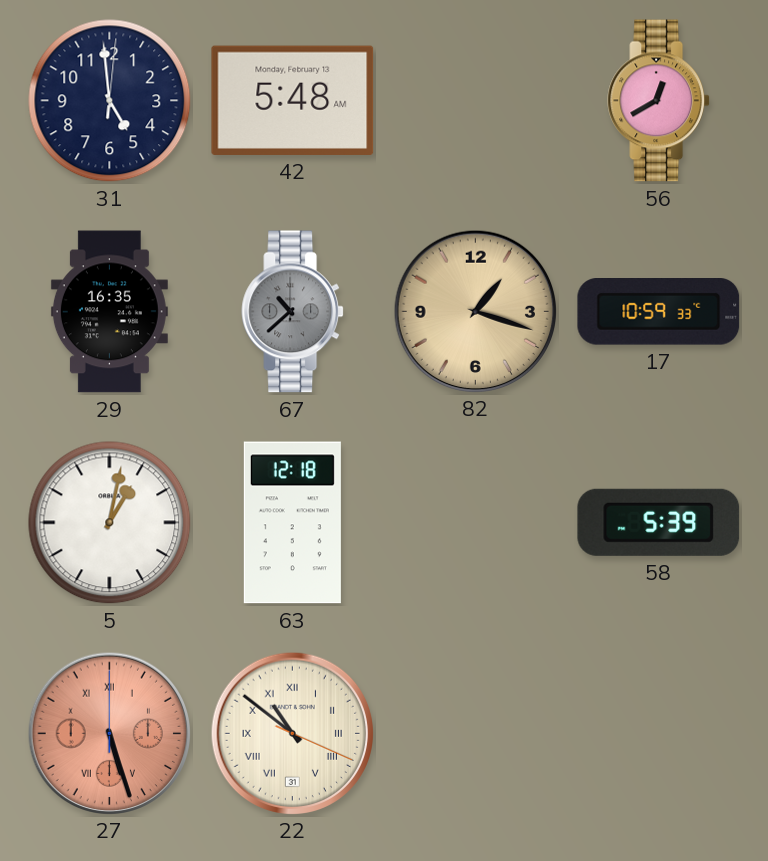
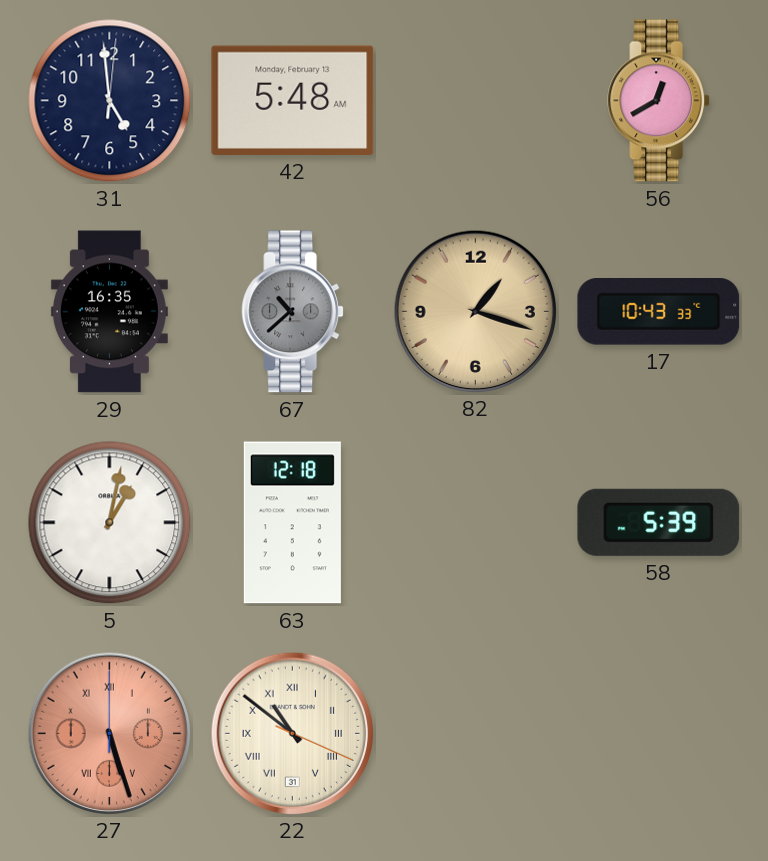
17: 10:59 -> 10:43
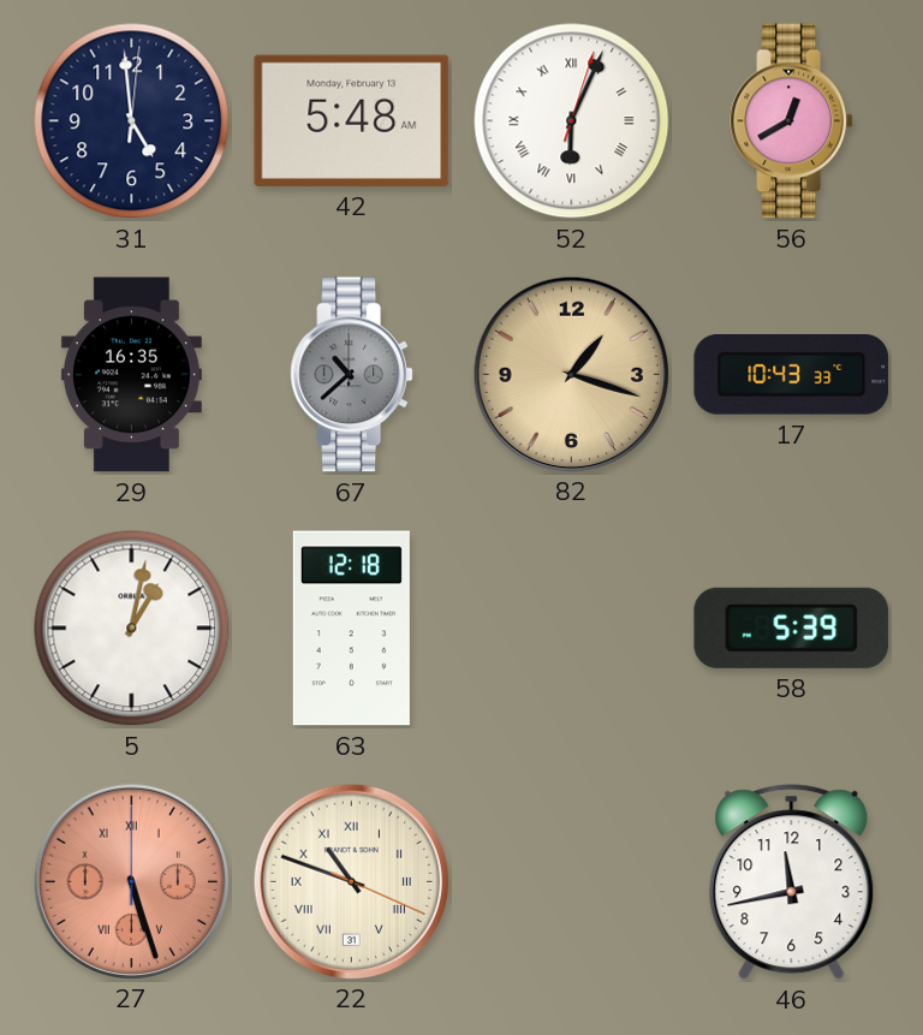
52: none -> 6:04
22: 10:51 -> 10:48
46: none -> 11:43
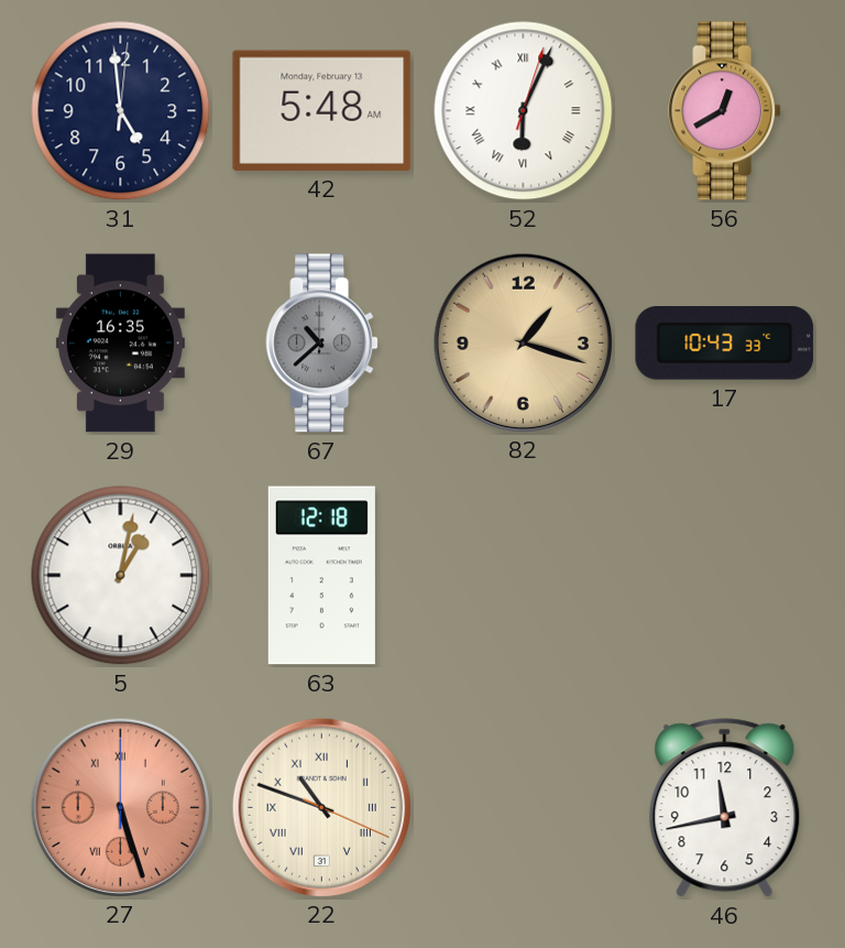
58: 5:39 -> none
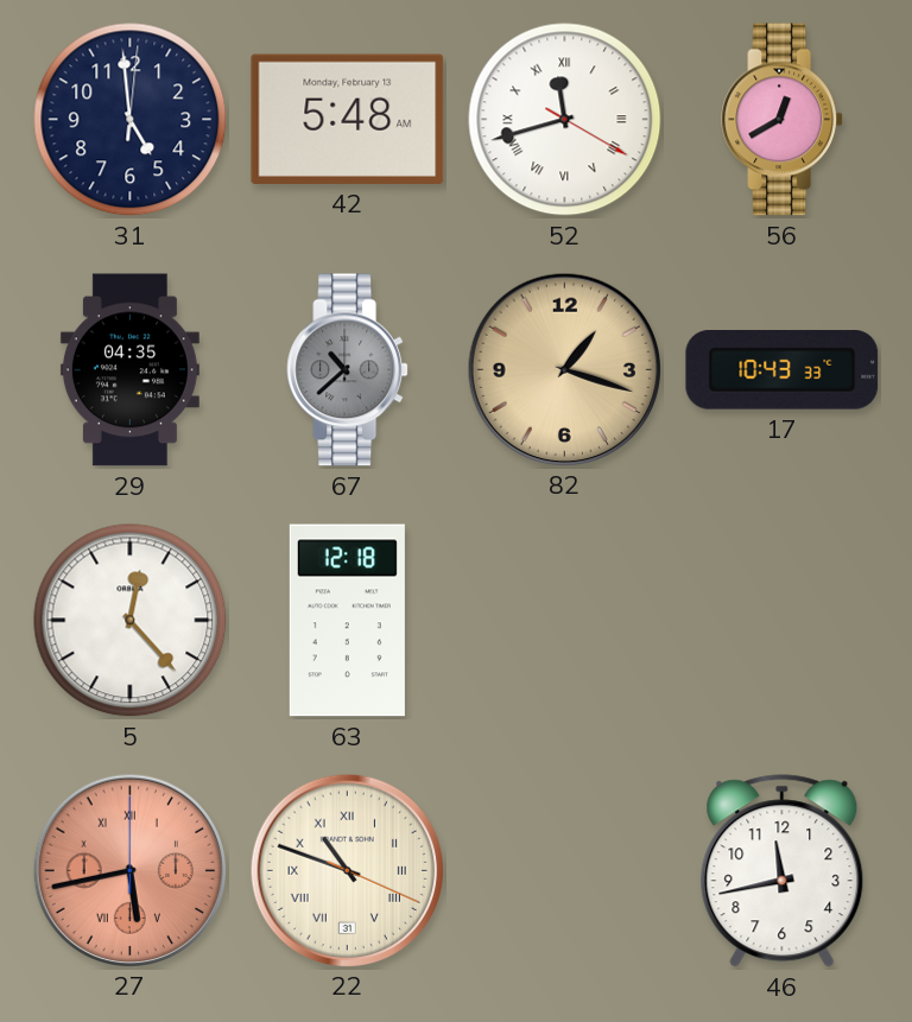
52: 6:04 -> 11:42
29: 16:35 -> 04:35
5: 1:02 -> 12:23
27: 5:27 -> 5:43
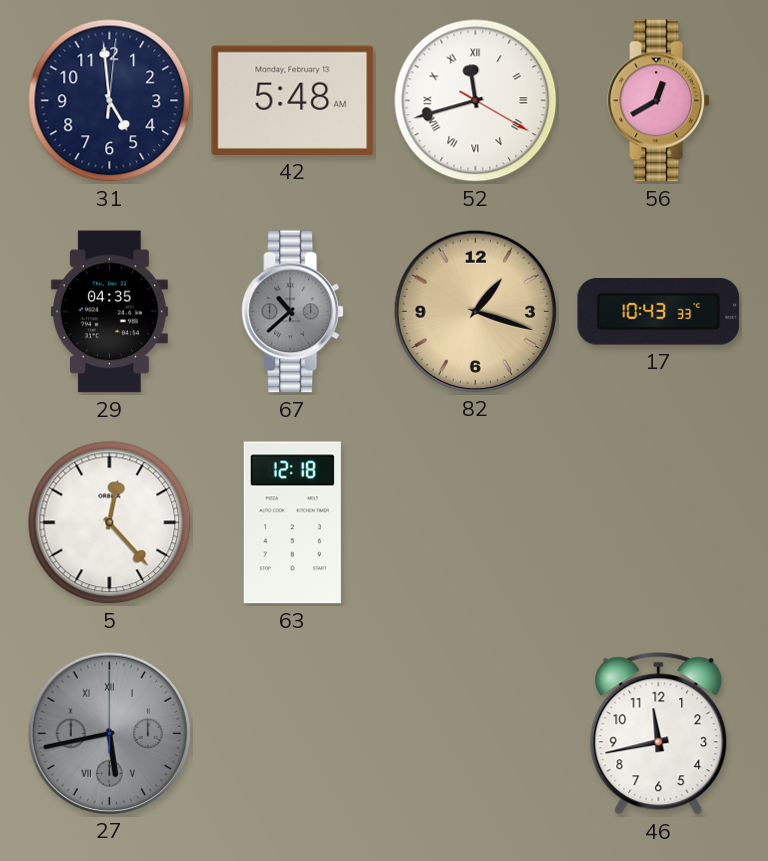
27 dial: salmon -> grey
22: 10:48 -> none
